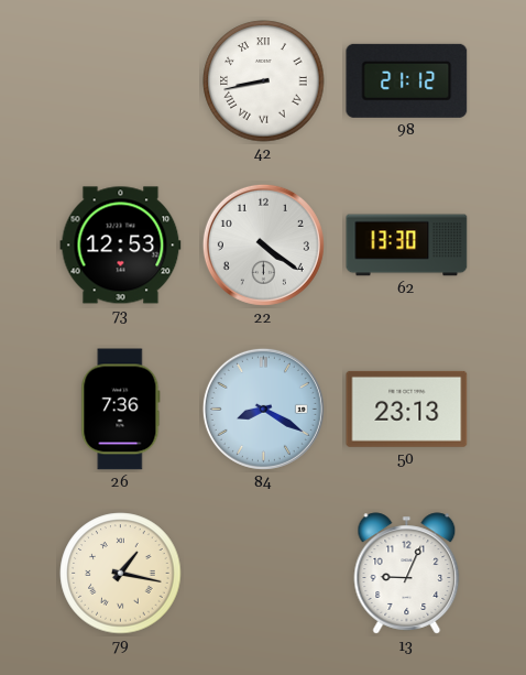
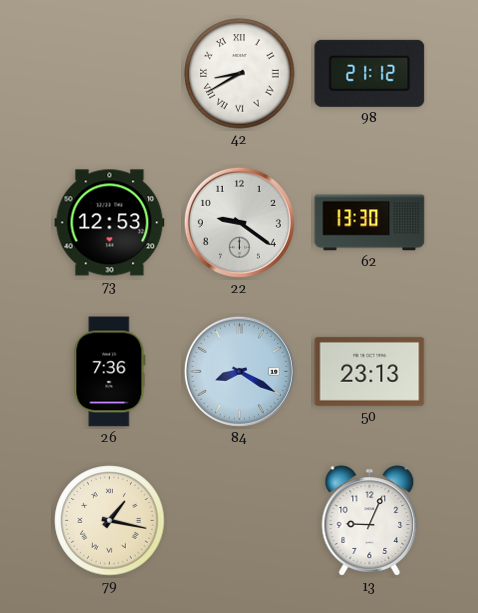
42: 8:43 -> 8:40
22: 4:21 -> 9:21
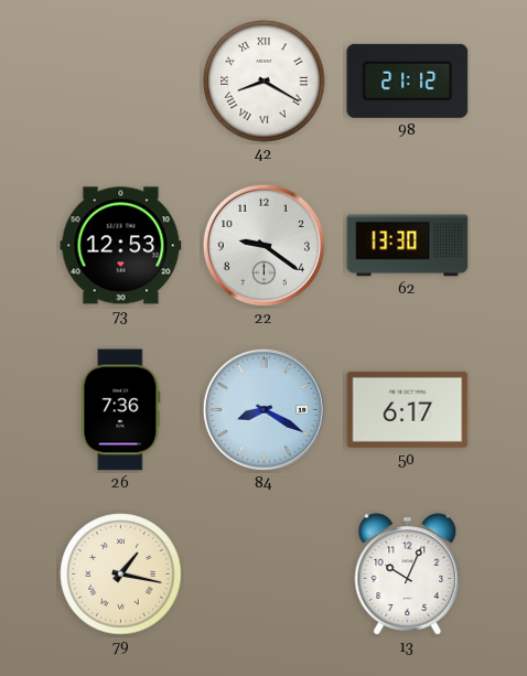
42: 8:40 -> 8:20
50: 23:13 -> 6:17
13: 9:04 -> 10:04
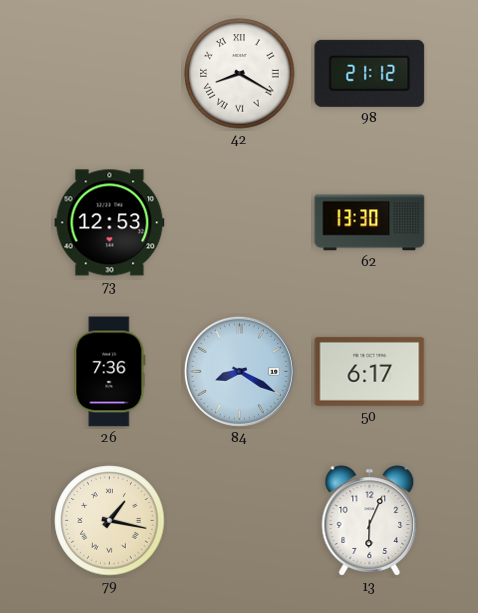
22: 9:21 -> none
13: 10:04 -> 6:04
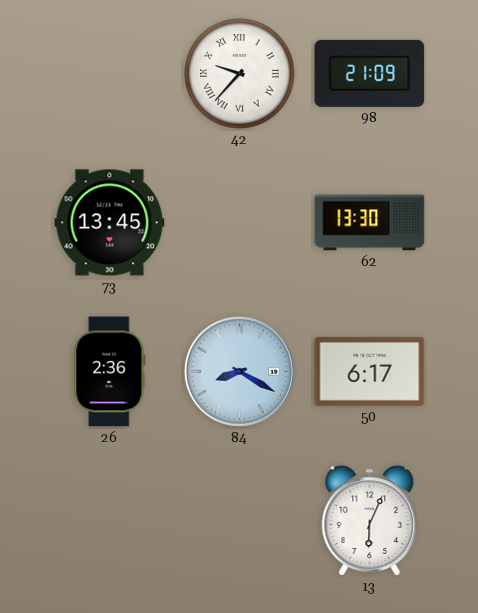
42: 8:20 -> 9:37
98: 21:12 -> 21:09
73: 12:53 -> 13:45
26: 7:36 -> 2:36
79: 1:17 -> none
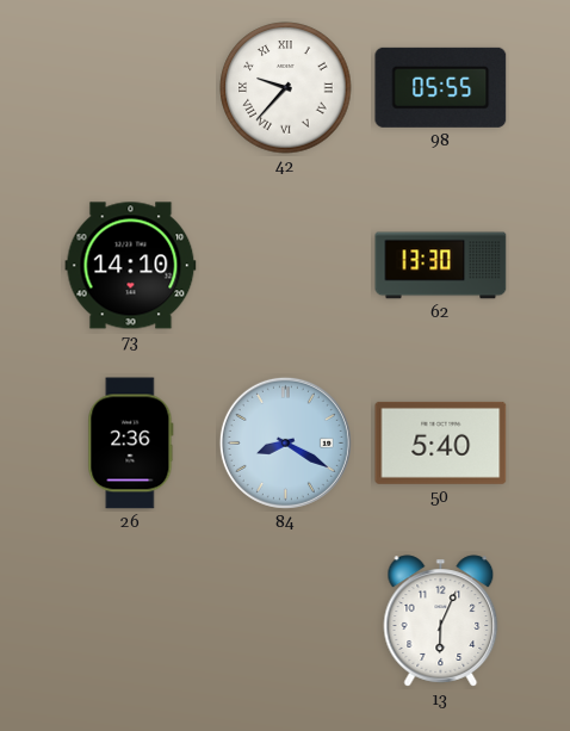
98: 21:09 -> 05:55
73: 13:45 -> 14:10
50: 6:17 -> 5:40
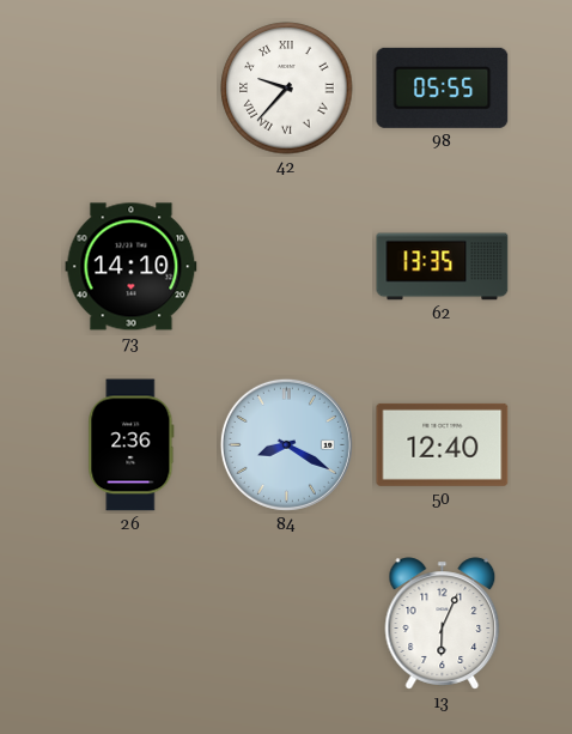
62: 13:30 -> 13:35
50: 5:40 -> 12:40
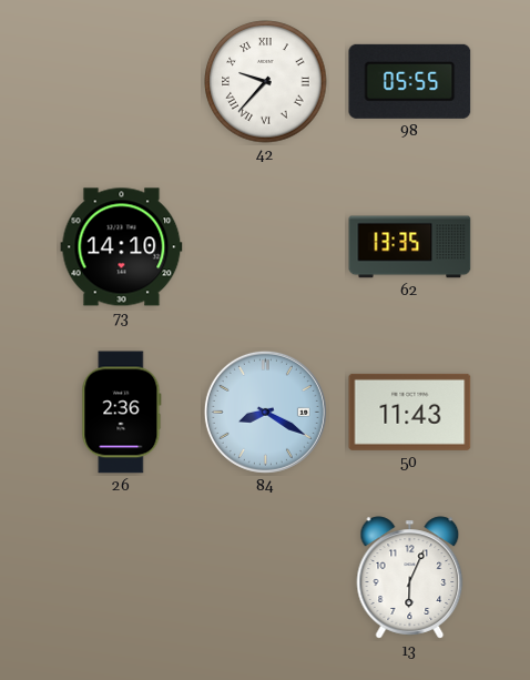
50: 12:40 -> 11:43
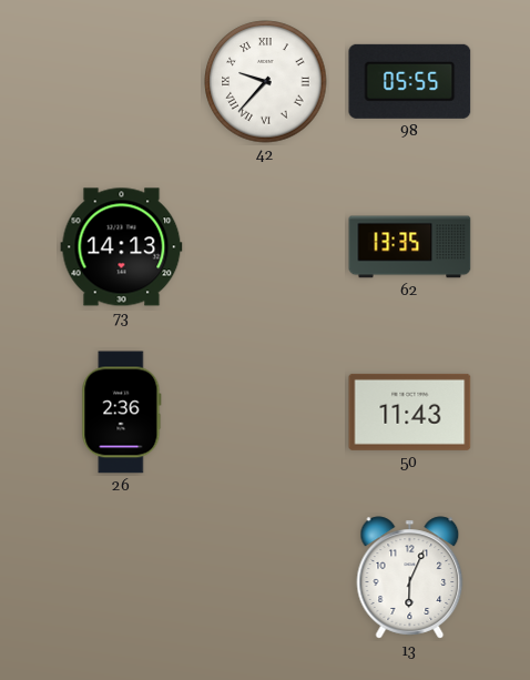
73: 14:10 -> 14:13
84: 8:20 -> none
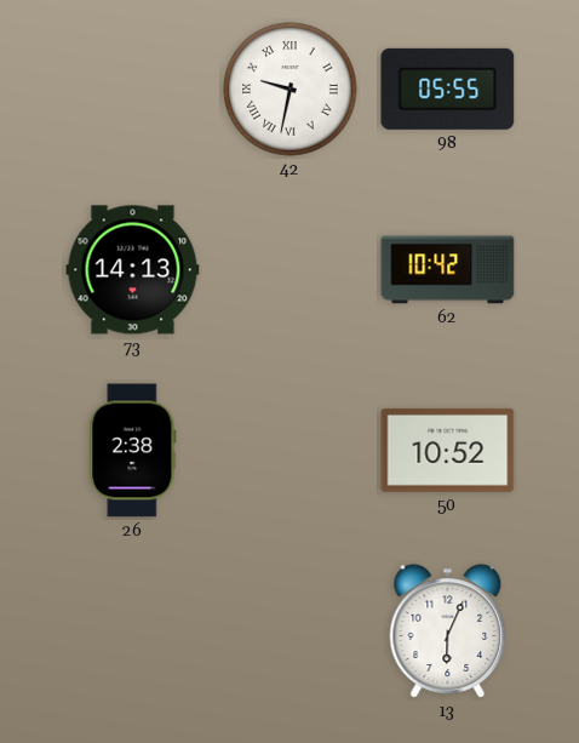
42: 9:37 -> 9:32
62: 13:35 -> 10:42
26: 2:36 -> 2:38
50: 11:43 -> 10:52
